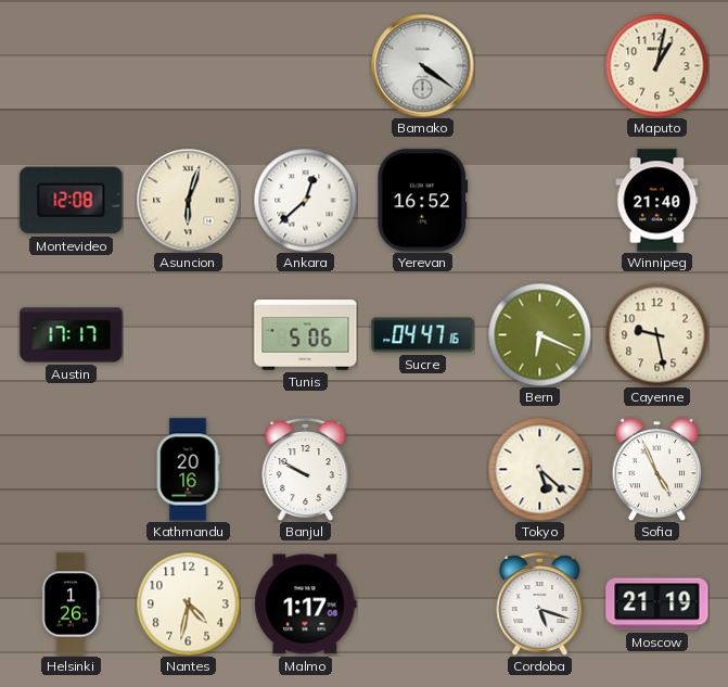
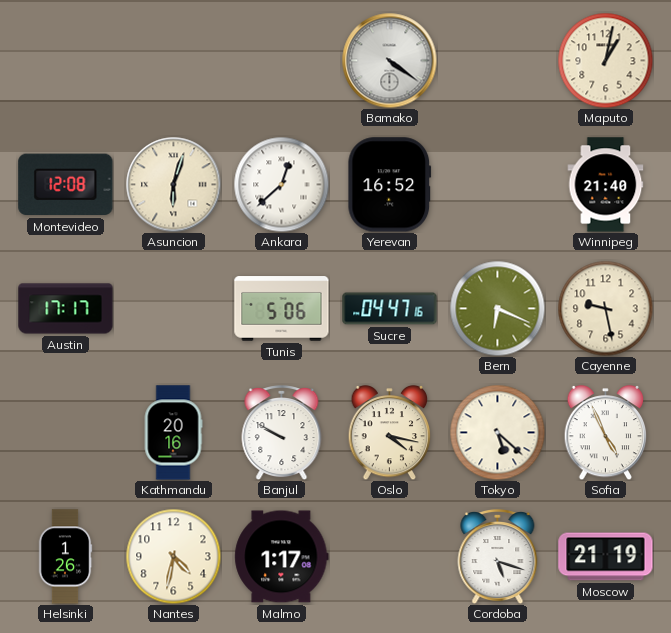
Oslo: none -> 4:17
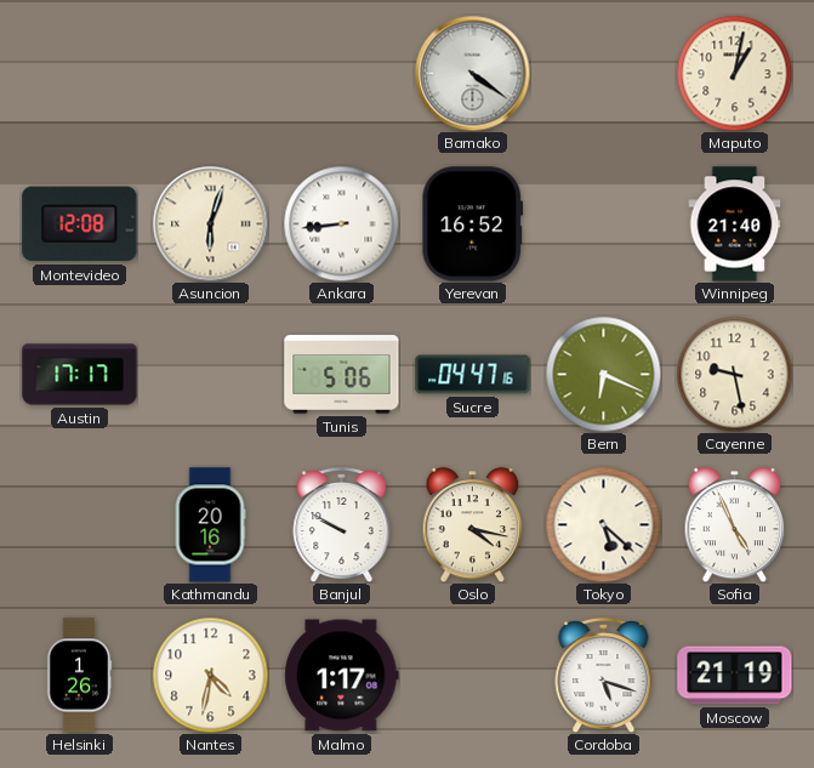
Ankara: 12:38 -> 8:44
